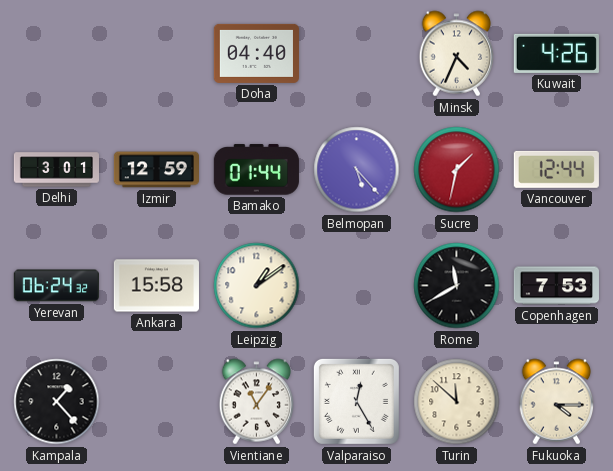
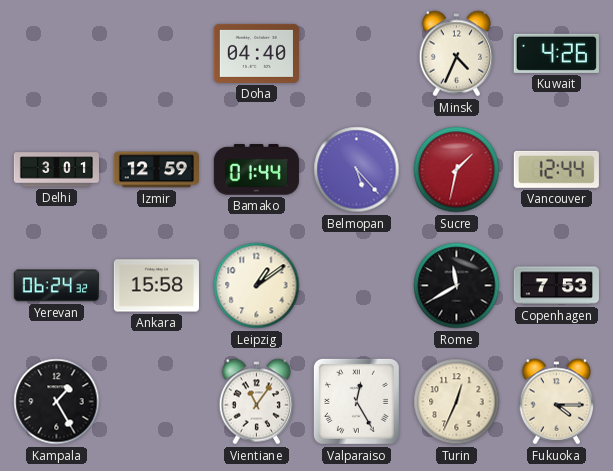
Kampala: 1:23 -> 1:25
Turin: 11:52 -> 12:34
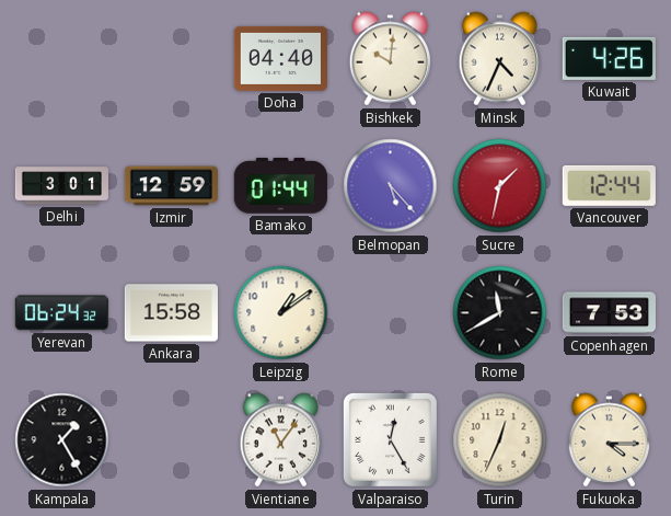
Bishkek: none -> 10:01
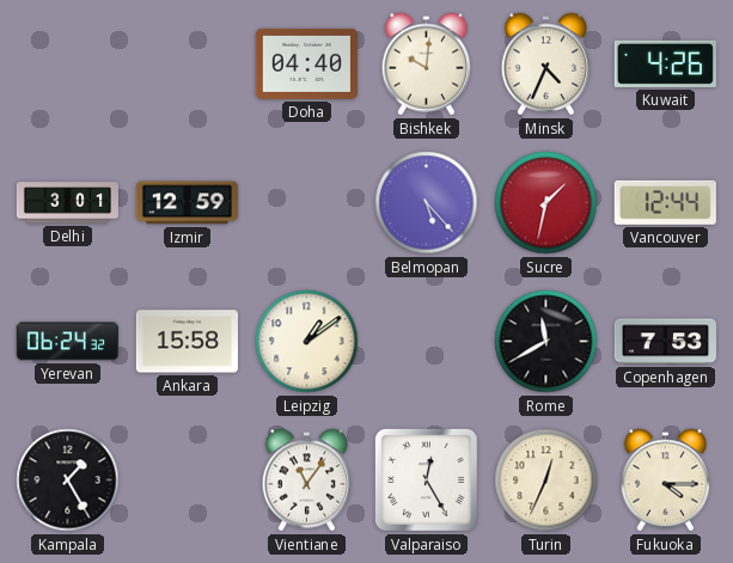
Bamako: 01:44 -> none
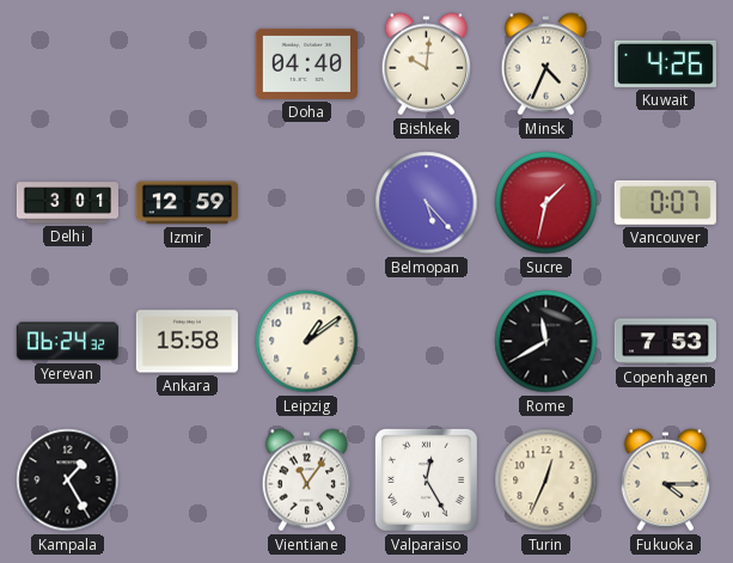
Vancouver: 12:44 -> 0:07
